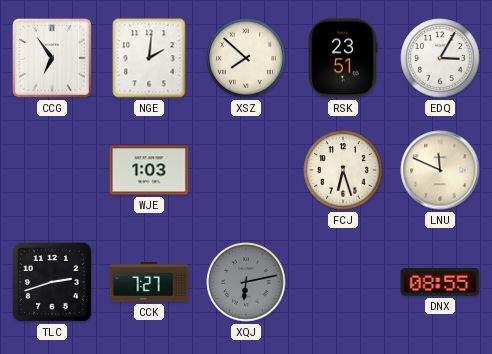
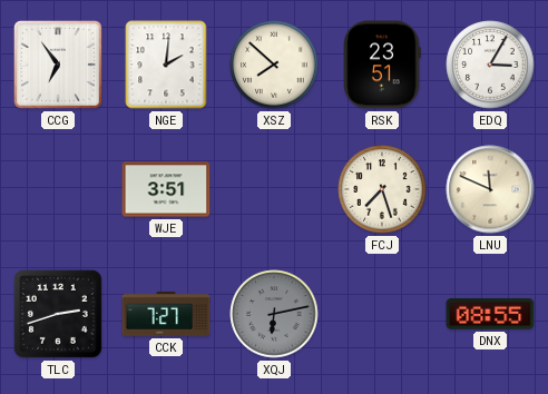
WJE: 1:03 -> 3:51
FCJ: 6:27 -> 7:27
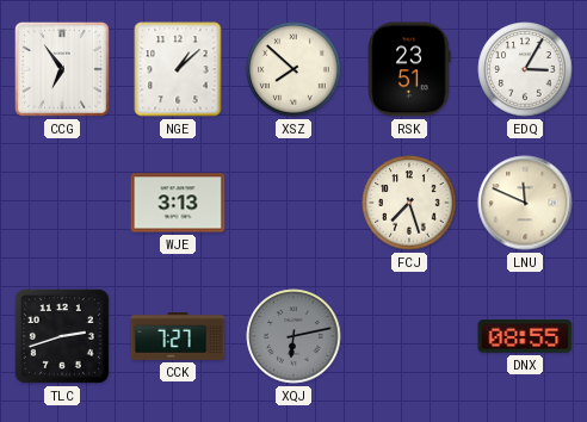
NGE: 2:01 -> 1:08
WJE: 3:51 -> 3:13
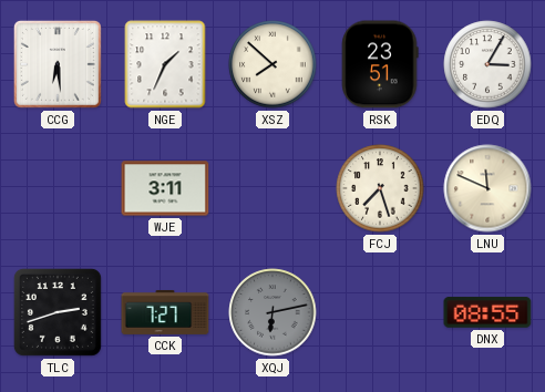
CCG: 6:54 -> 6:29
NGE: 1:08 -> 1:34
WJE: 3:13 -> 3:11
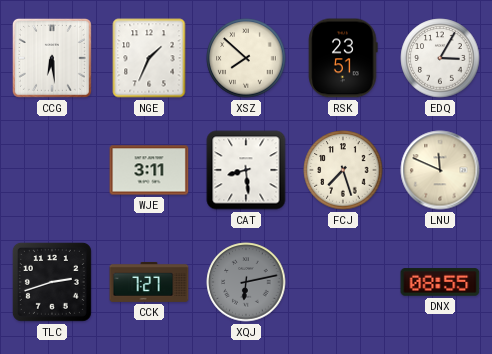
CAT: none -> 8:29
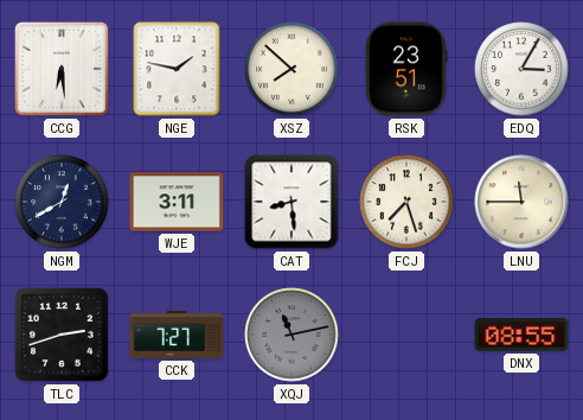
NGE: 1:34 -> 1:47
NGM: none -> 12:40
LNU: 11:49 -> 11:45
XQJ: 6:13 -> 11:13
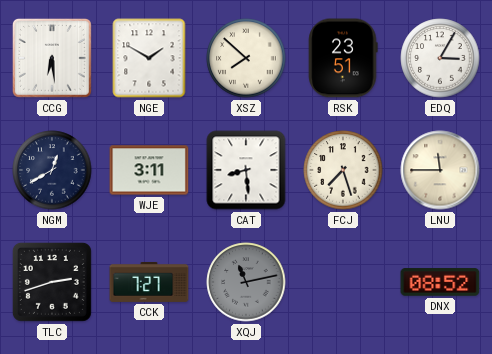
NGE: 1:47 -> 1:50
DNX: 08:55 -> 08:52
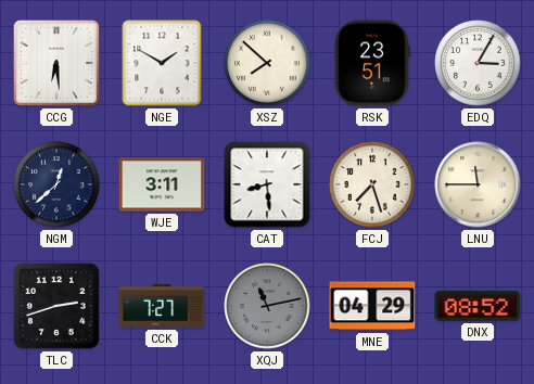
NGM: 12:40 -> 12:38
MNE: none -> 04:29
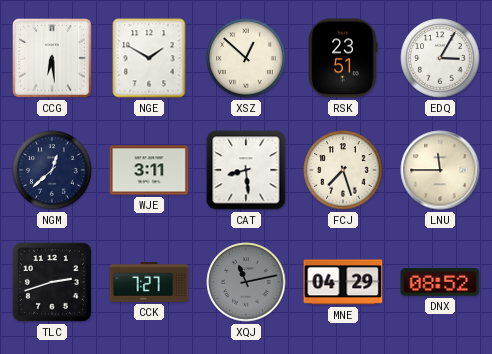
XSZ: 7:52 -> 12:52
